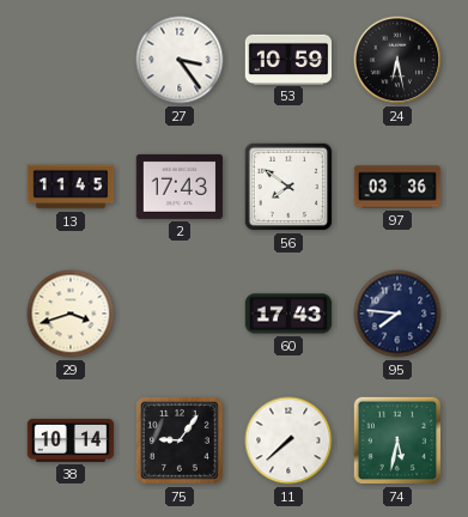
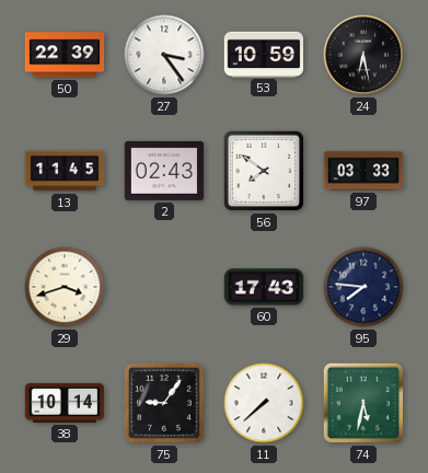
50: none -> 22:39
2: 17:43 -> 02:43
97: 03:36 -> 03:33
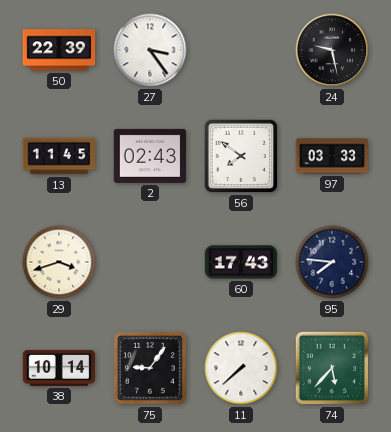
53: 10:59 -> none
24: 6:28 -> 9:28
74: 5:32 -> 5:37
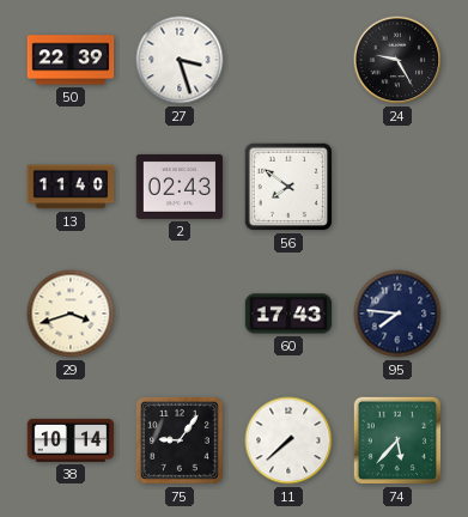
27: 3:24 -> 3:27
24: 9:28 -> 9:25
13: 11:45 -> 11:40
97: 03:33 -> none
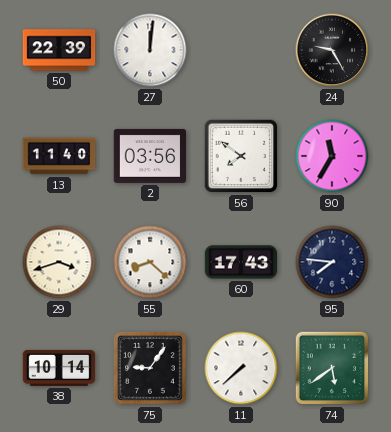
27: 3:27 -> 12:01
2: 02:43 -> 03:56
90: none -> 11:35
55: none -> 8:22
74: 5:37 -> 5:39
